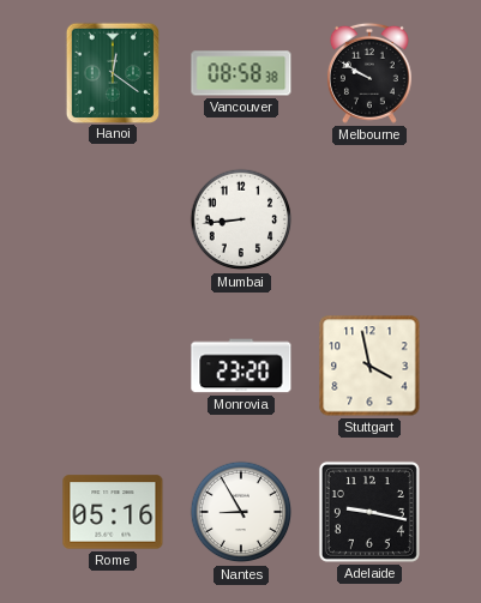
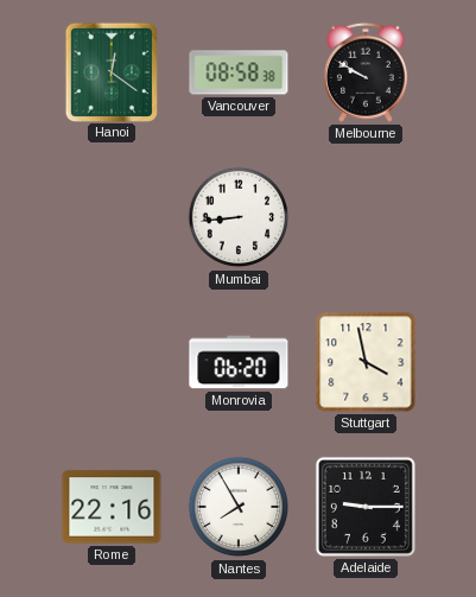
Monrovia: 23:20 -> 06:20
Rome: 05:16 -> 22:16
Nantes: 8:55 -> 7:55
Adelaide: 9:17 -> 9:15
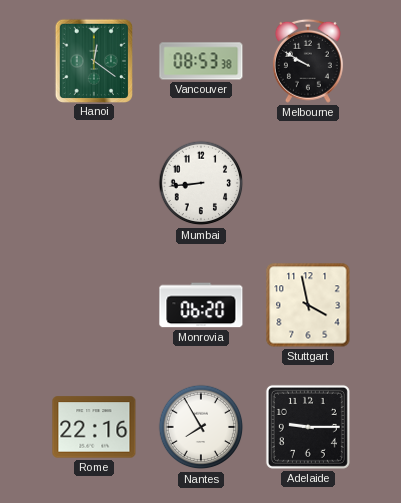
Vancouver: 08:58 -> 08:53
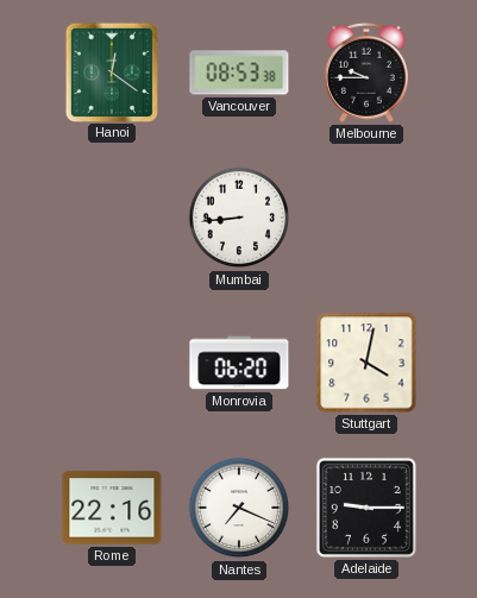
Melbourne: 9:50 -> 9:45
Stuttgart: 3:58 -> 4:02
Nantes: 7:55 -> 7:19
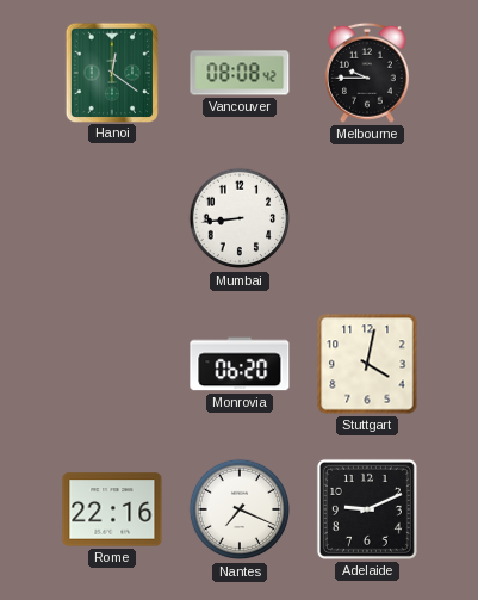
Vancouver: 08:53 -> 08:08
Adelaide: 9:15 -> 9:11
